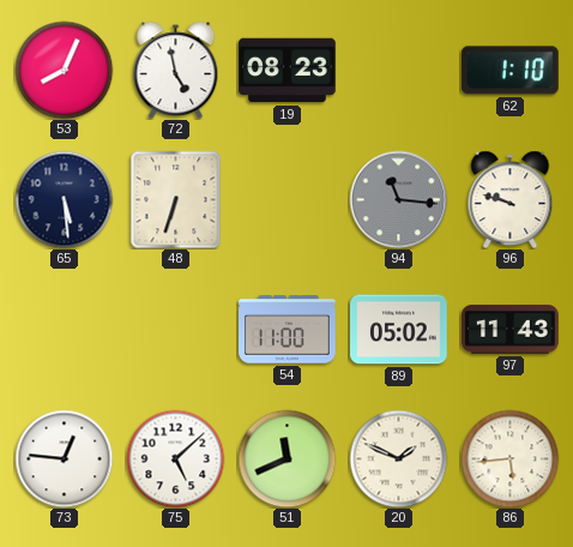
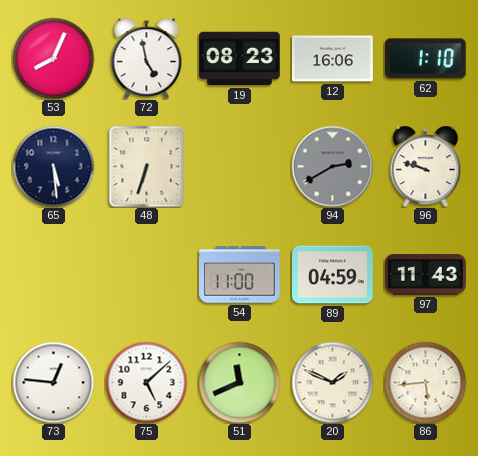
12: none -> 16:06
94: 11:16 -> 2:40
89: 05:02 -> 04:59
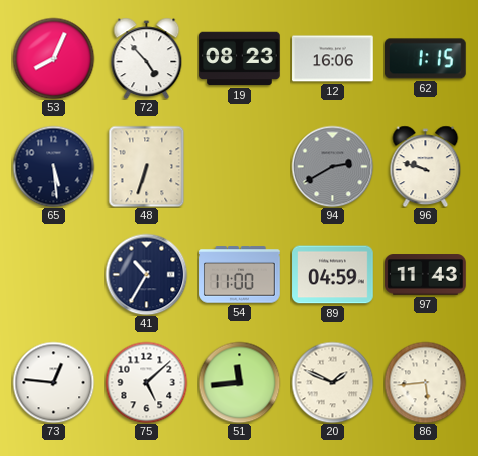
72: 4:58 -> 4:53
62: 1:10 -> 1:15
41: none -> 10:35
51: 11:41 -> 11:44
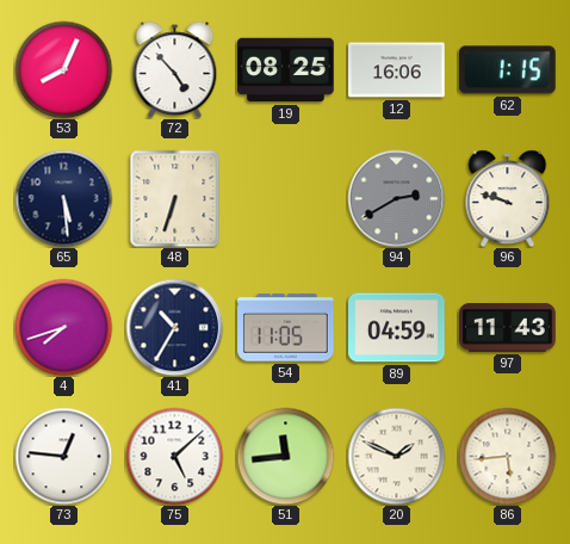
19: 08:23 -> 08:25
4: none -> 7:42
54: 11:00 -> 11:05
